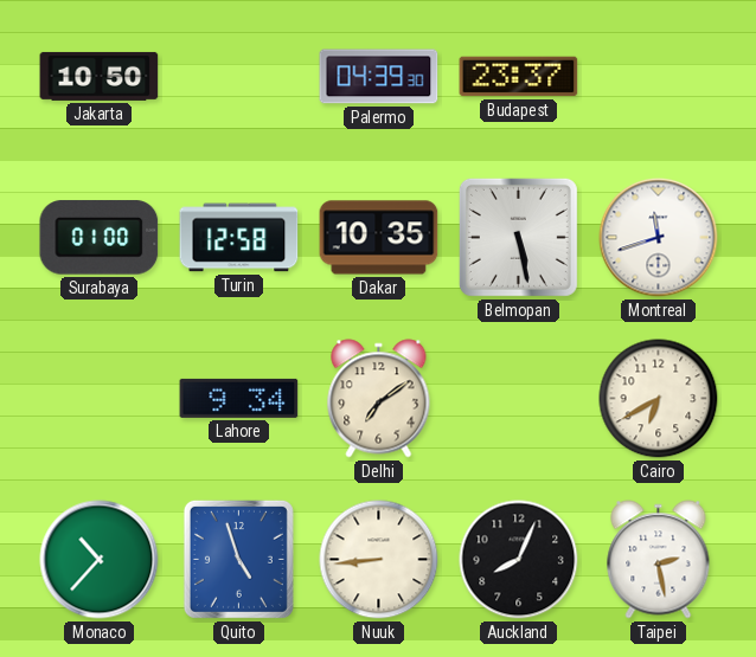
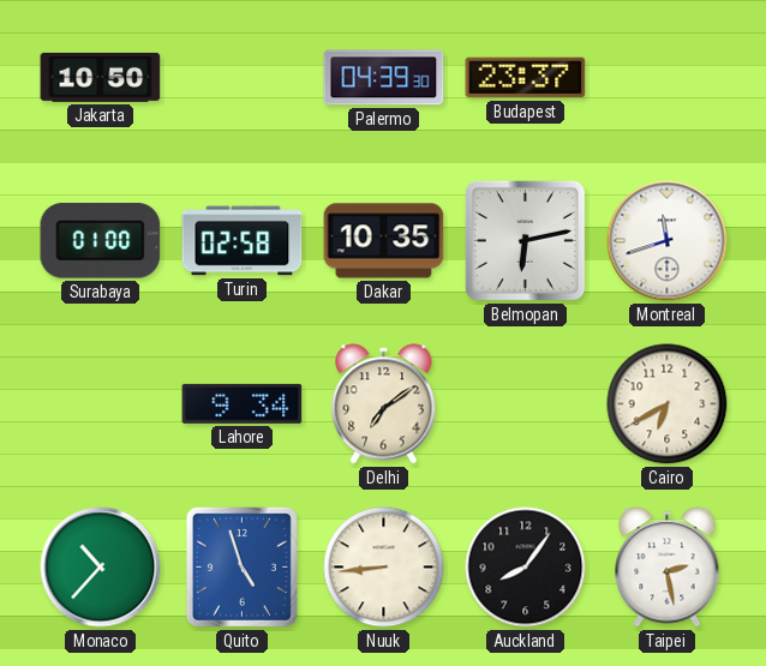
Turin: 12:58 -> 02:58
Belmopan: 5:28 -> 6:13
Auckland: 8:04 -> 8:06
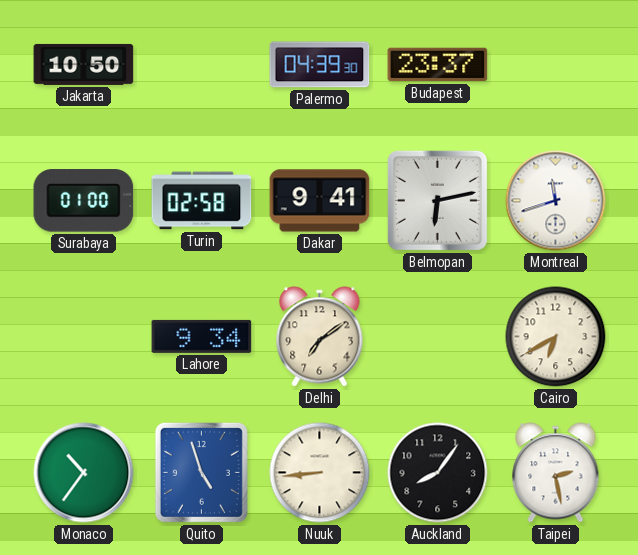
Dakar: 10:35 -> 9:41
Monaco: 10:37 -> 10:36
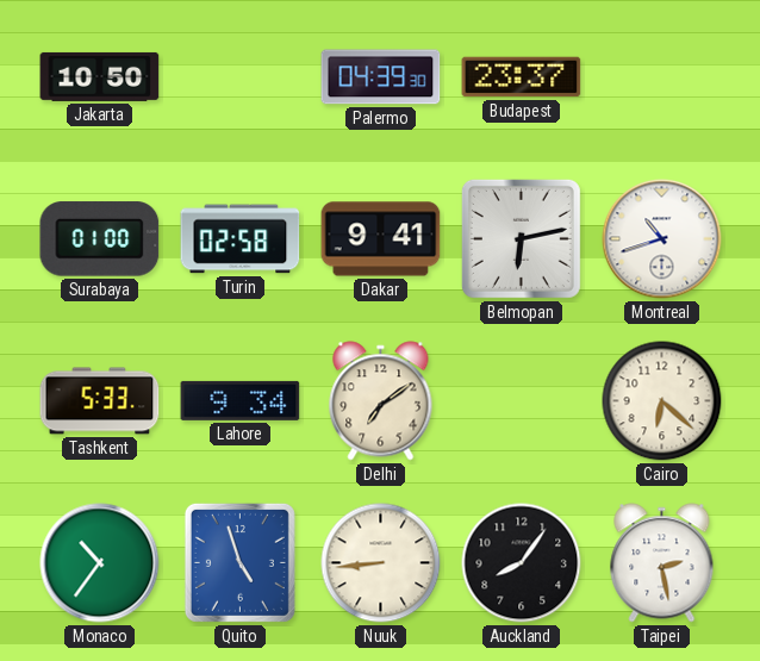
Montreal: 11:42 -> 10:42
Tashkent: none -> 5:33
Cairo: 6:40 -> 6:22
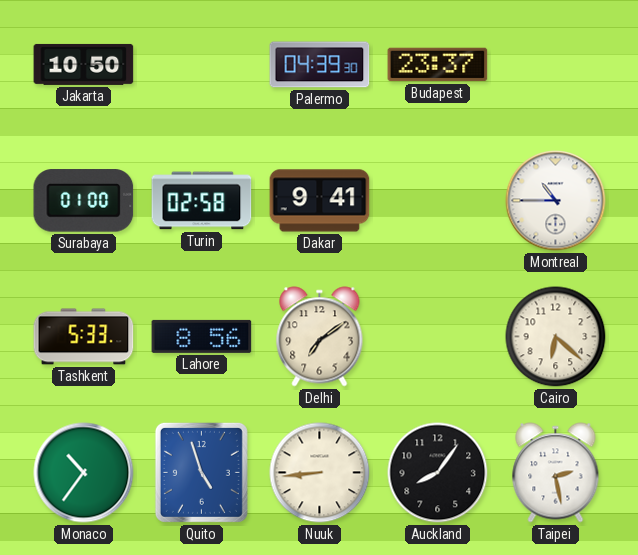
Belmopan: 6:13 -> none
Montreal: 10:42 -> 10:45
Lahore: 9:34 -> 8:56
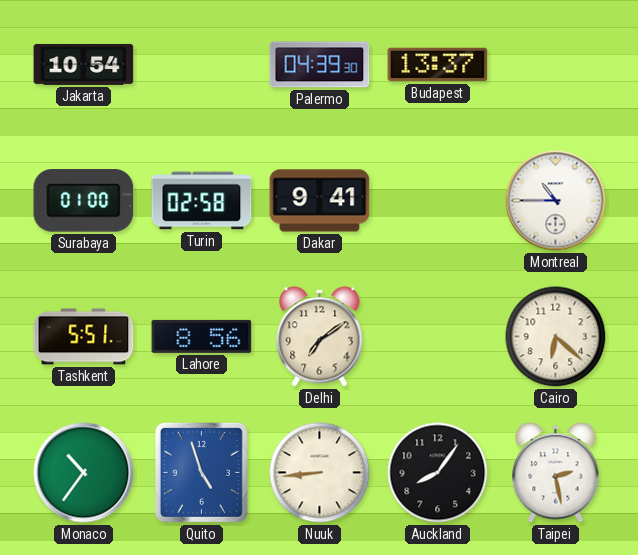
Jakarta: 10:50 -> 10:54
Budapest: 23:37 -> 13:37
Tashkent: 5:33 -> 5:51
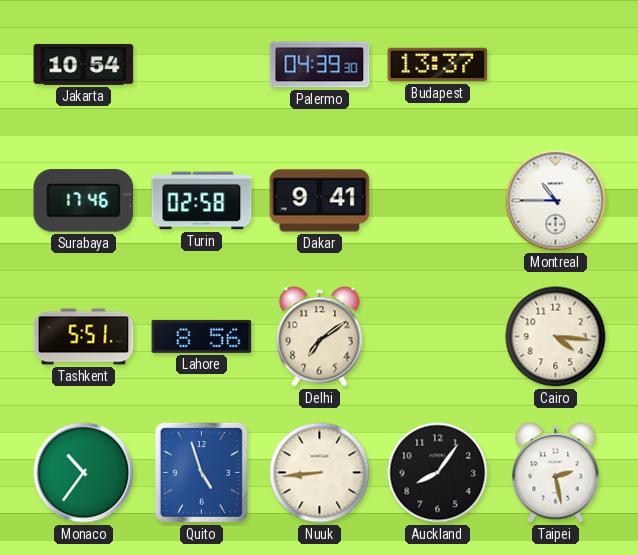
Surabaya: 01:00 -> 17:46
Cairo: 6:22 -> 4:16
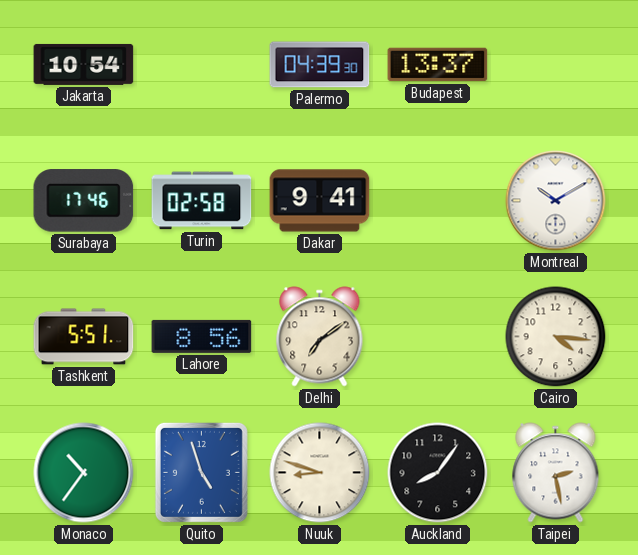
Montreal: 10:45 -> 10:10
Nuuk: 8:44 -> 8:48
